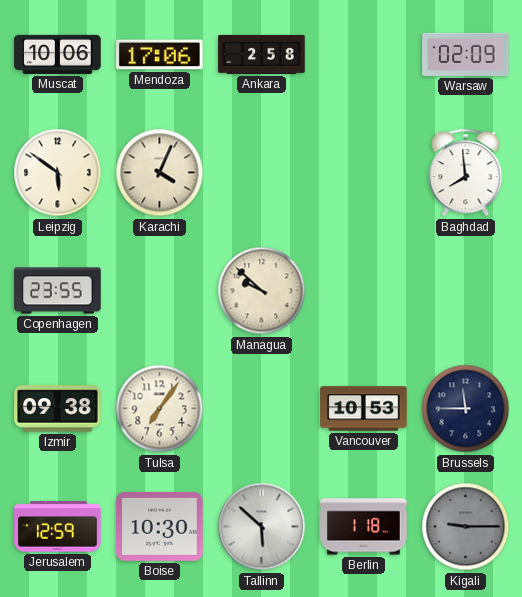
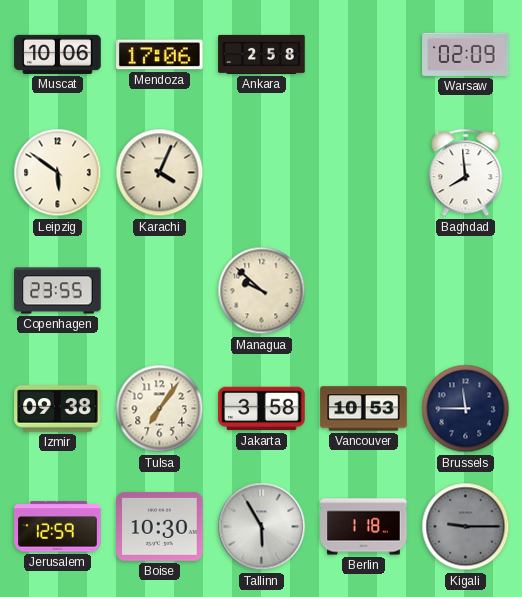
Jakarta: none -> 3:58
Tallinn: 5:52 -> 5:55
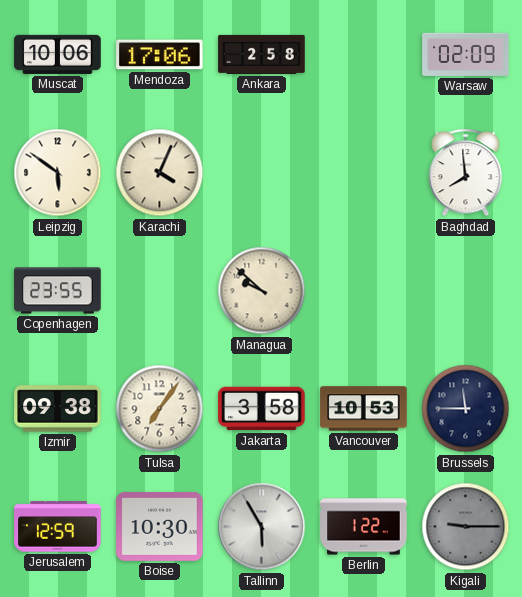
Berlin: 1:18 -> 1:22
